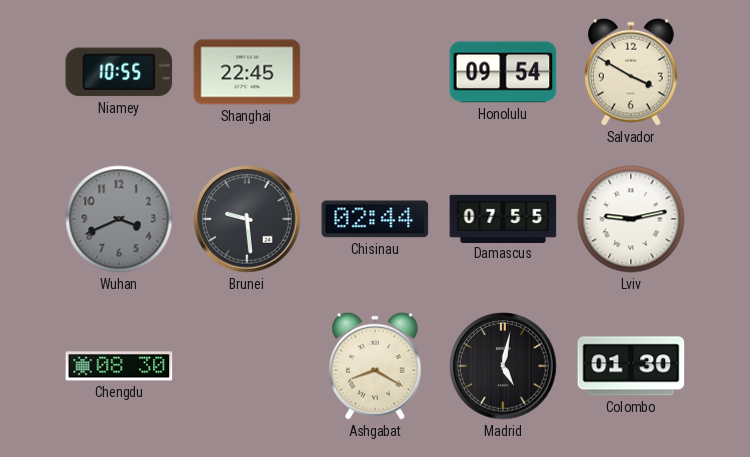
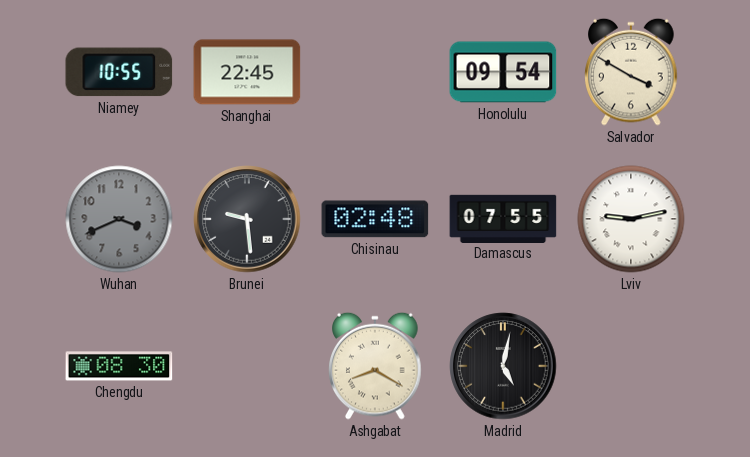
Chisinau: 02:44 -> 02:48
Colombo: 01:30 -> none
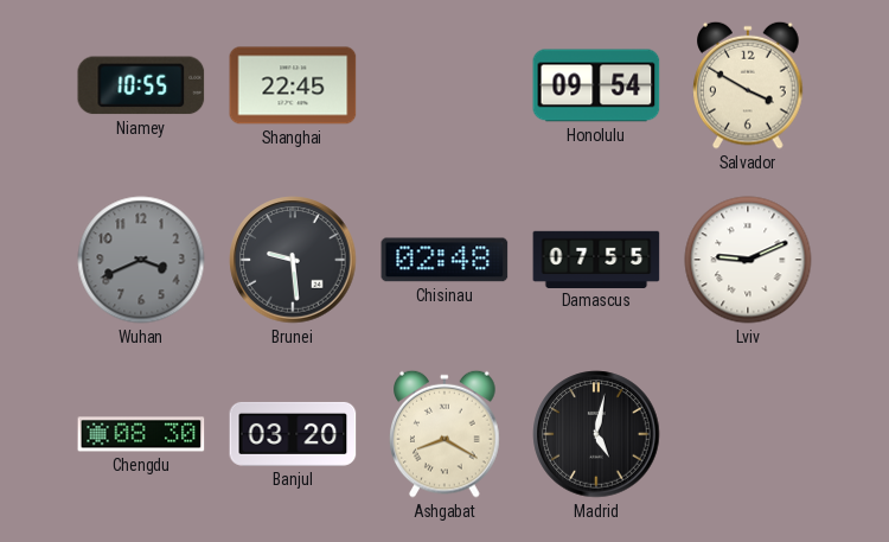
Lviv: 9:13 -> 9:11
Banjul: none -> 03:20
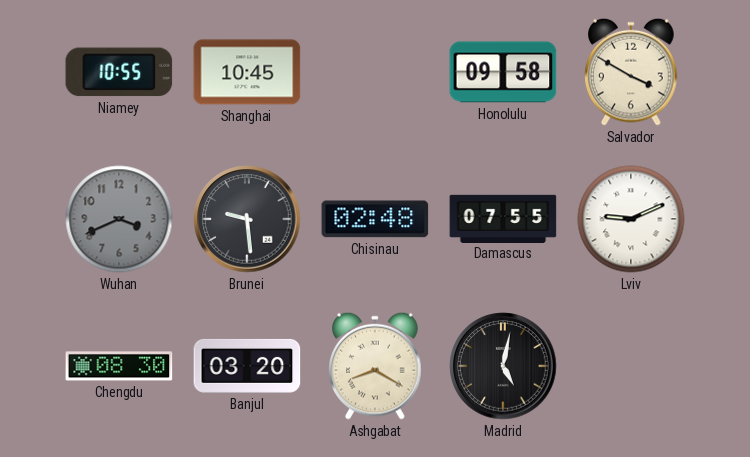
Shanghai: 22:45 -> 10:45
Honolulu: 09:54 -> 09:58
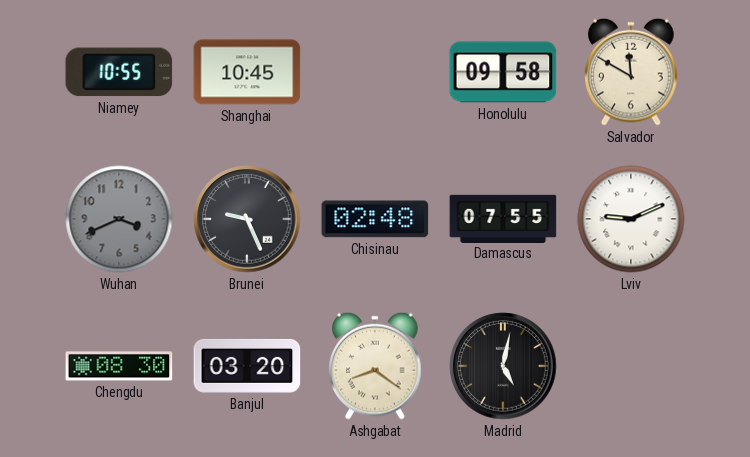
Salvador: 3:50 -> 11:50
Brunei: 9:29 -> 9:26
Ashgabat: 8:20 -> 8:21
